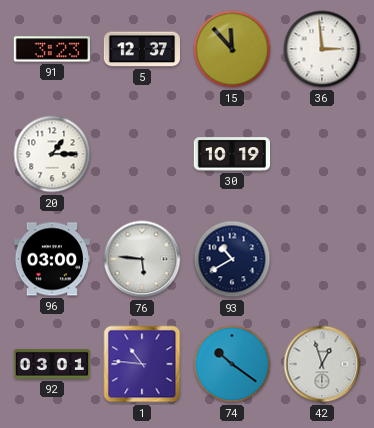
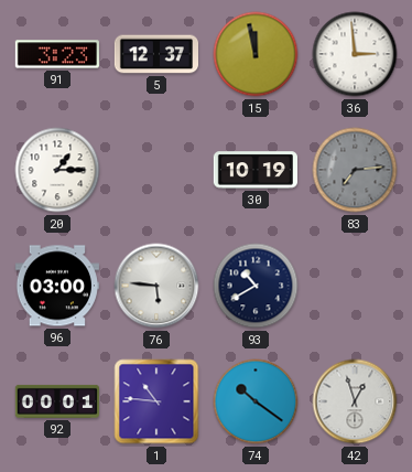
15: 11:53 -> 11:58
83: none -> 7:14
92: 03:01 -> 00:01
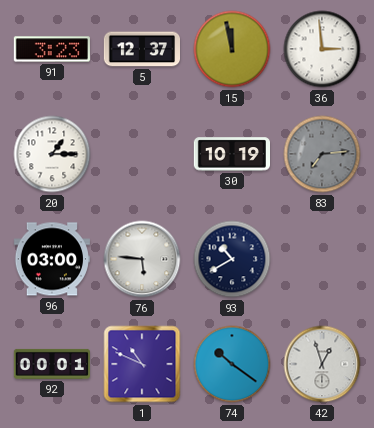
1: 10:46 -> 10:49
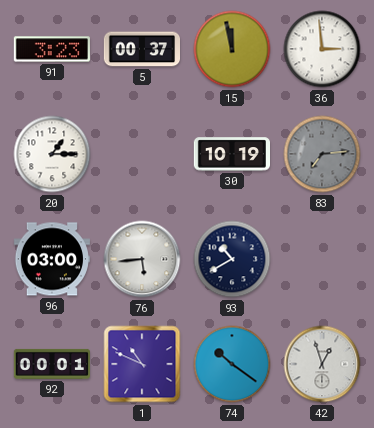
5: 12:37 -> 00:37
76: 5:46 -> 5:44
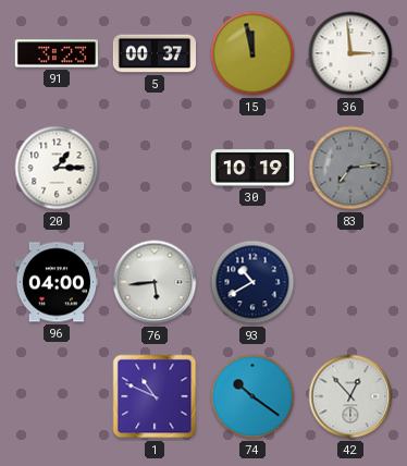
96: 03:00 -> 04:00
92: 00:01 -> none
42: 12:57 -> 12:53
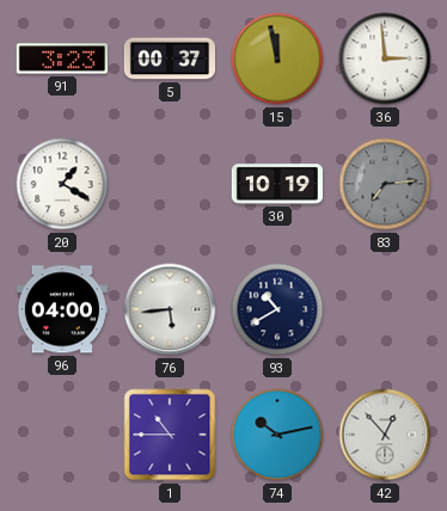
20: 1:15 -> 1:20
1: 10:49 -> 10:45
74: 10:21 -> 10:13
